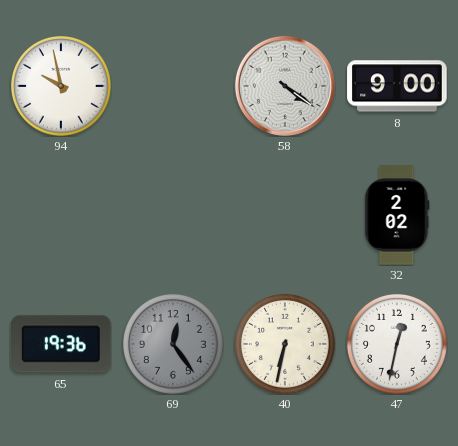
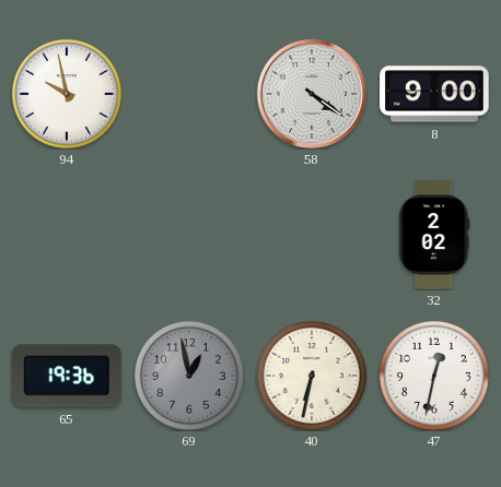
69: 12:24 -> 12:58
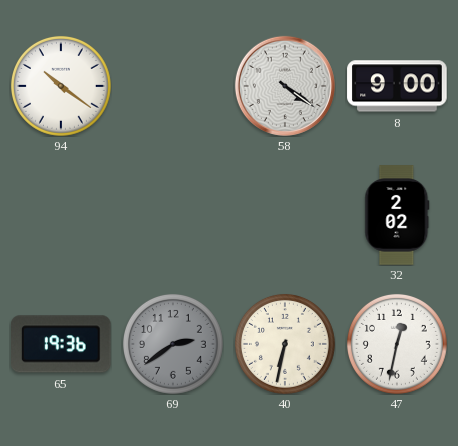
94: 9:58 -> 10:21
69: 12:58 -> 2:39
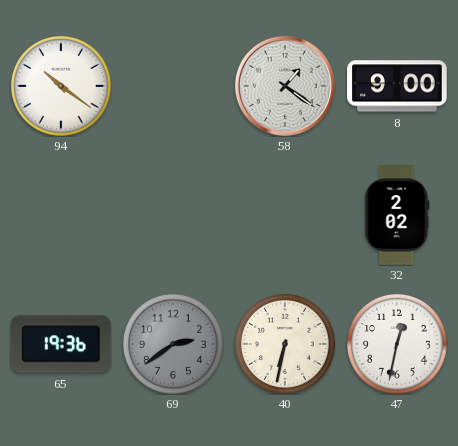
58: 4:21 -> 1:21
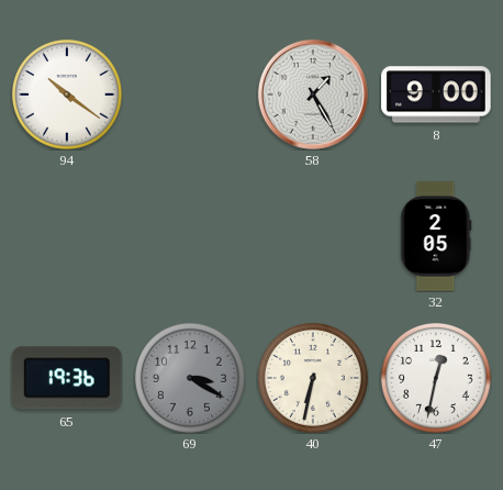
58: 1:21 -> 1:25
32: 2:02 -> 2:05
69: 2:39 -> 3:20
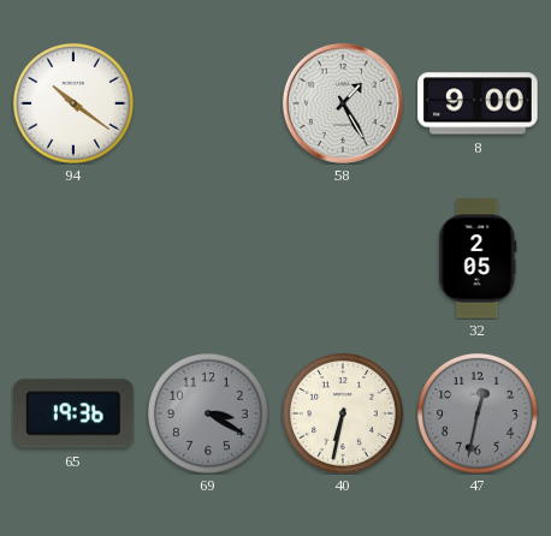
47 dial: white -> grey
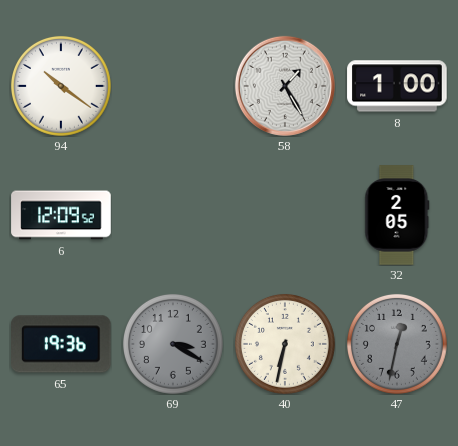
8: 9:00 -> 1:00
6: none -> 12:09
